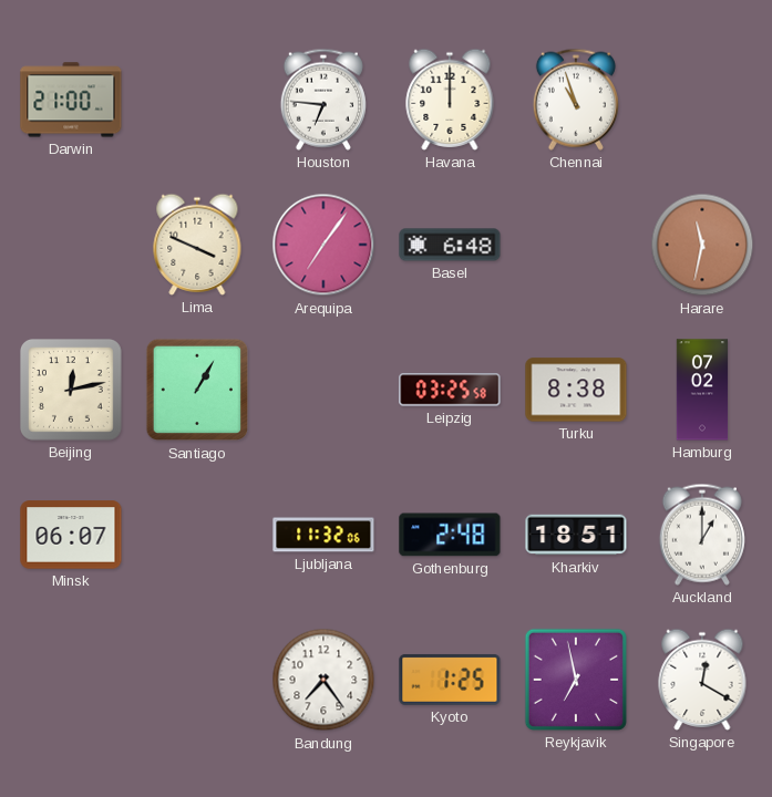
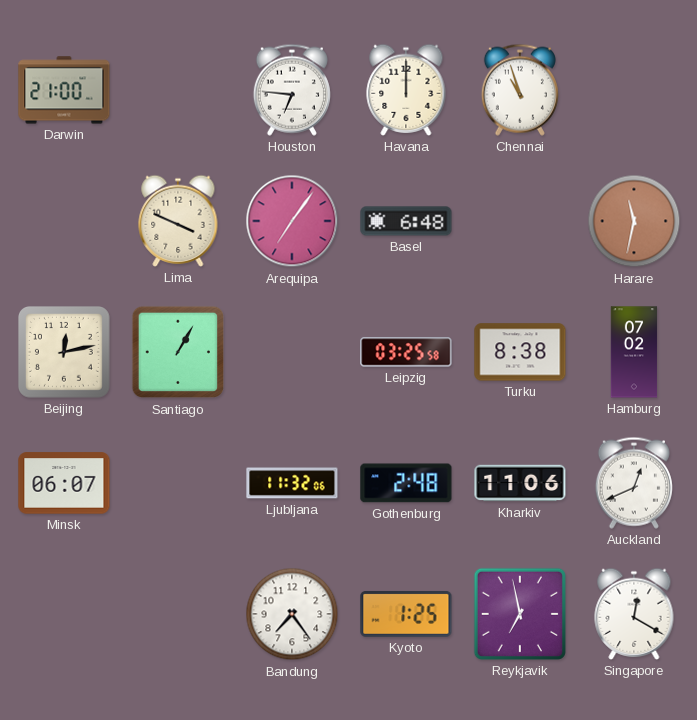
Kharkiv: 18:51 -> 11:06
Auckland: 1:00 -> 12:41
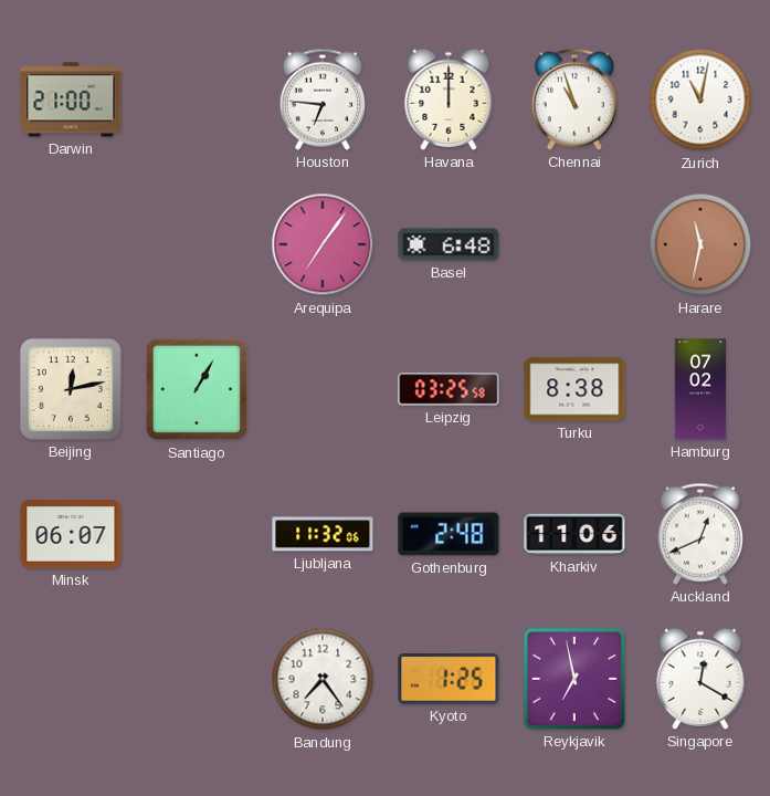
Zurich: none -> 11:02
Lima: 3:49 -> none
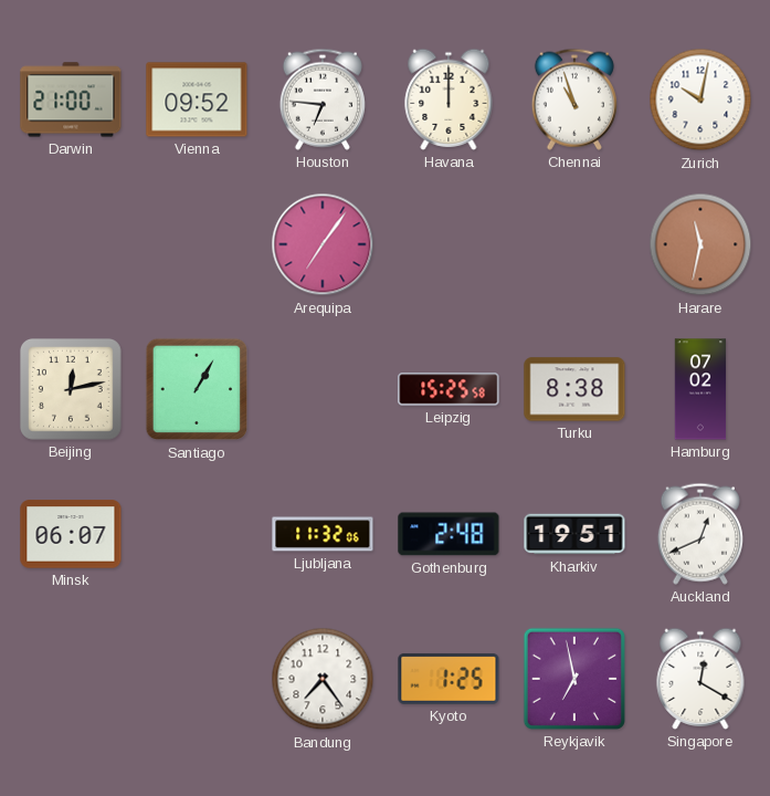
Vienna: none -> 09:52
Zurich: 11:02 -> 10:02
Basel: 6:48 -> none
Leipzig: 03:25 -> 15:25
Kharkiv: 11:06 -> 19:51
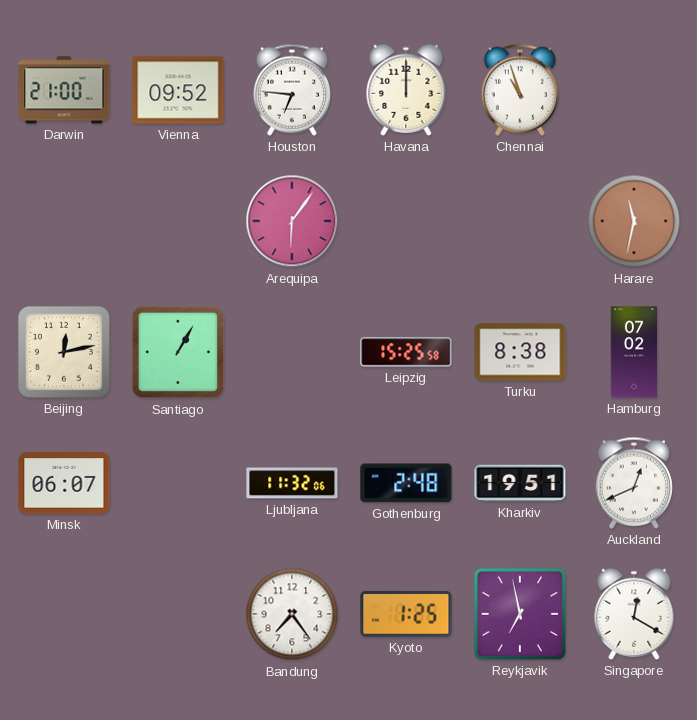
Zurich: 10:02 -> none
Arequipa: 7:06 -> 6:06
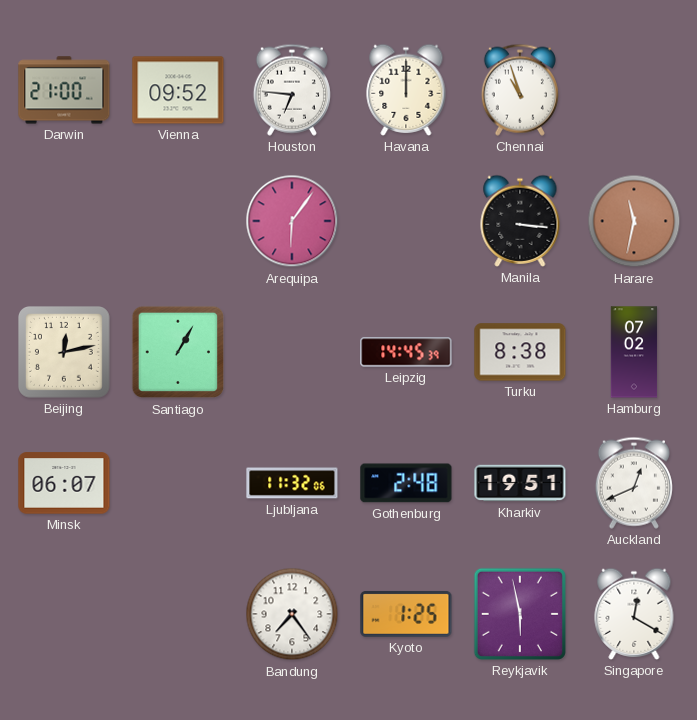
Manila: none -> 3:16
Leipzig: 15:25 -> 14:45
Reykjavik: 6:58 -> 5:58
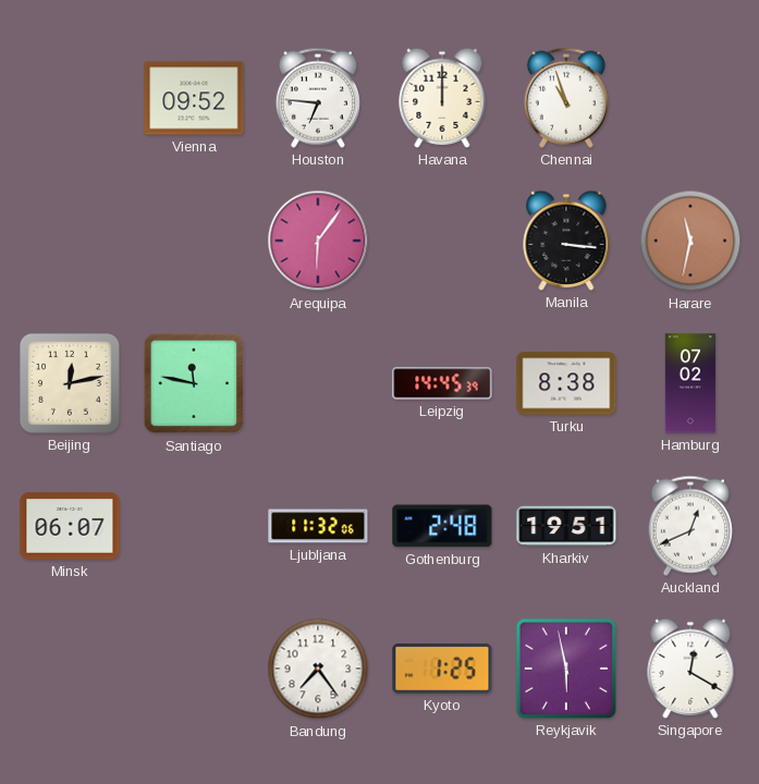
Darwin: 21:00 -> none
Santiago: 1:05 -> 11:47
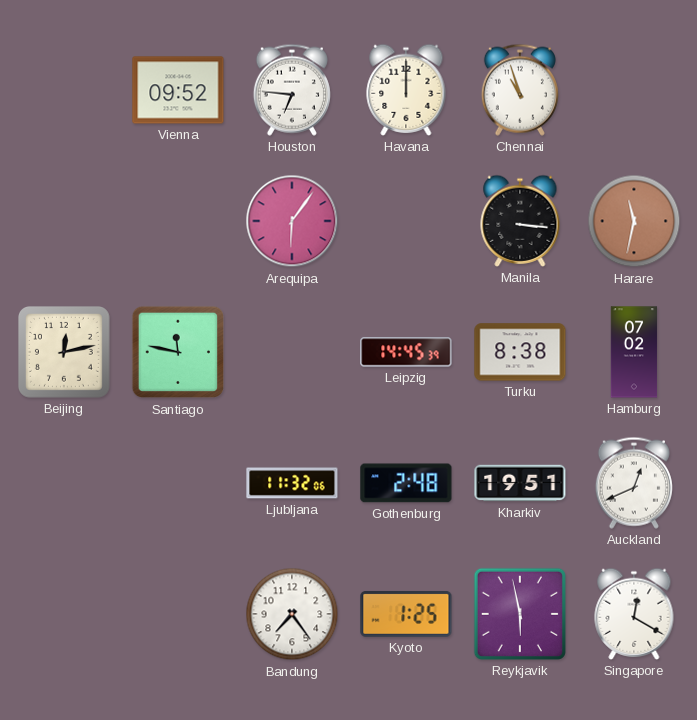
Minsk: 06:07 -> none
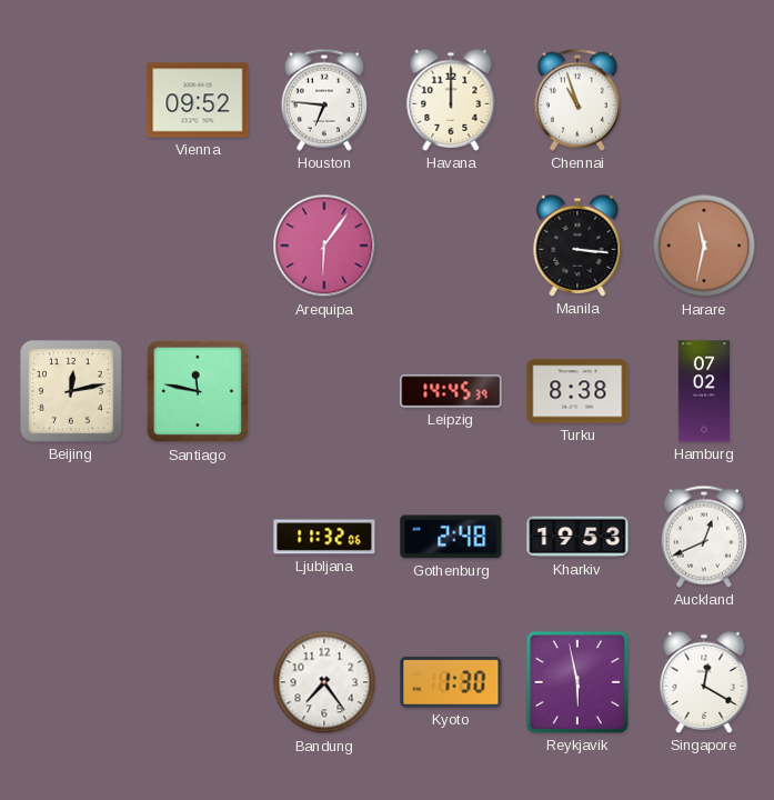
Kharkiv: 19:51 -> 19:53
Kyoto: 1:25 -> 1:30
